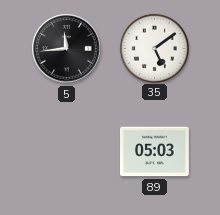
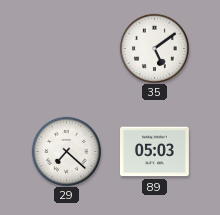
5: 11:44 -> none
29: none -> 7:22
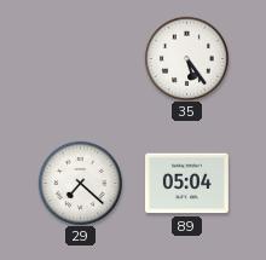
35: 5:09 -> 5:24
89: 05:03 -> 05:04
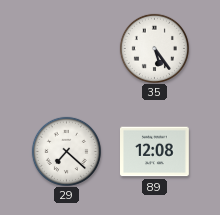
89: 05:04 -> 12:08
